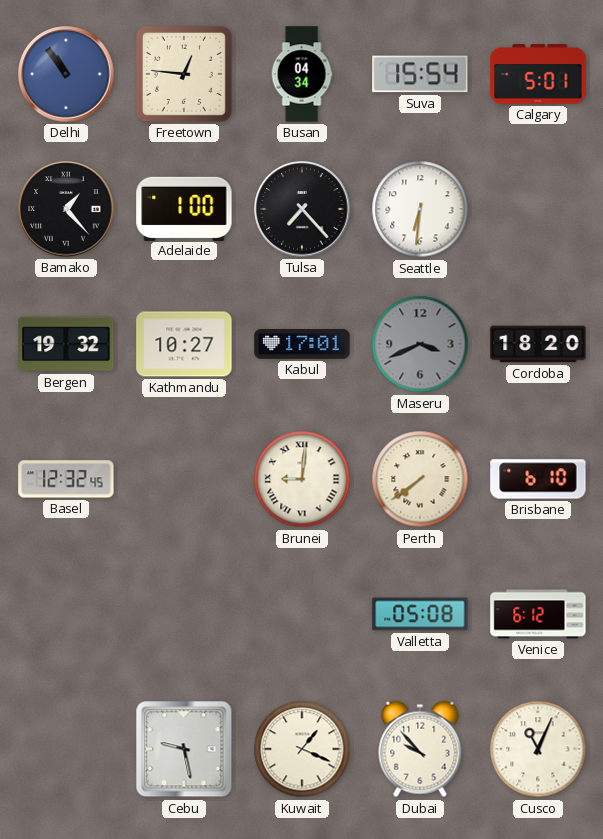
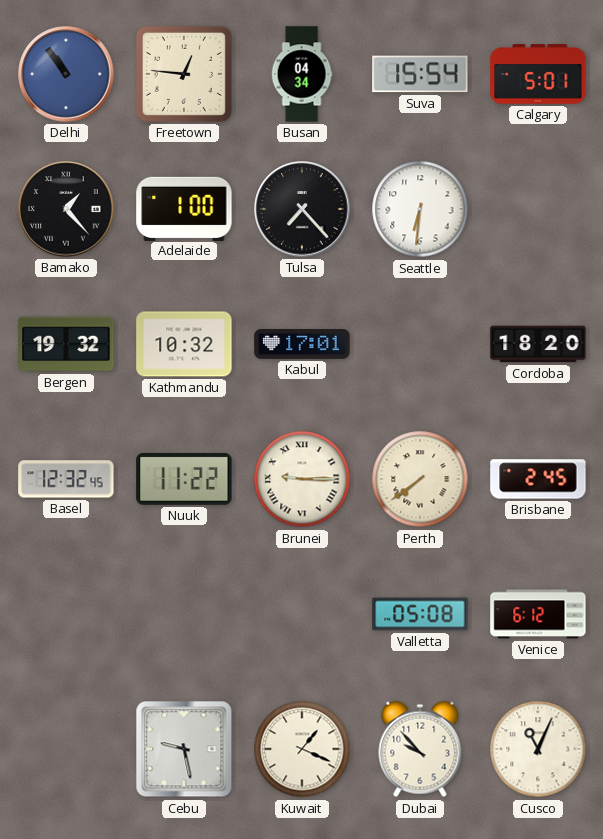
Kathmandu: 10:27 -> 10:32
Maseru: 3:41 -> none
Nuuk: none -> 11:22
Brunei: 9:01 -> 9:15
Brisbane: 6:10 -> 2:45
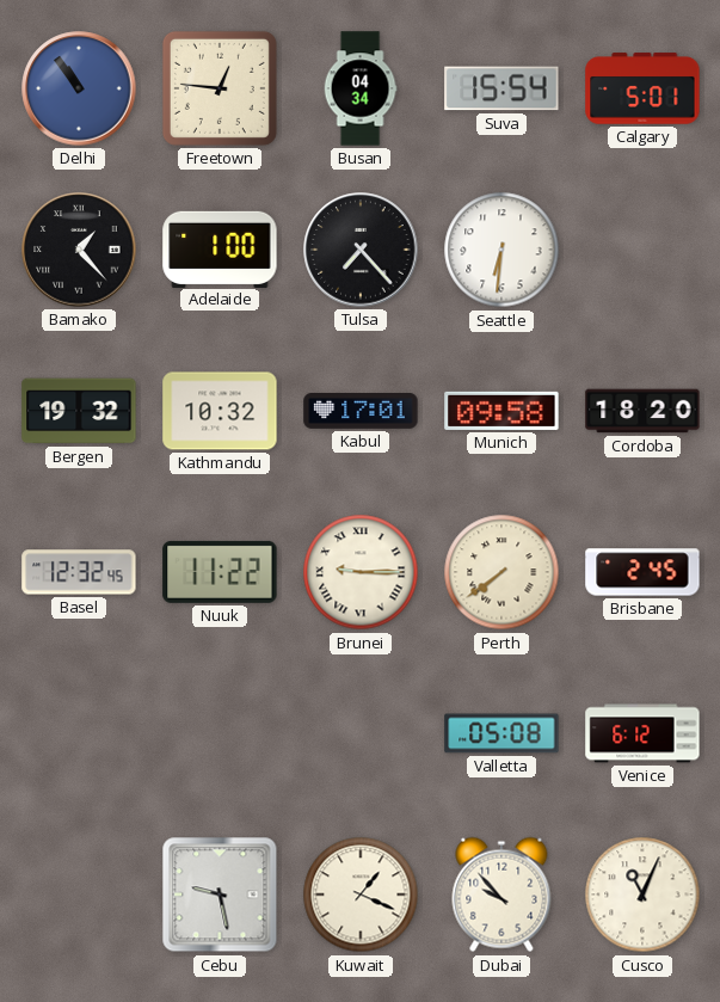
Munich: none -> 09:58
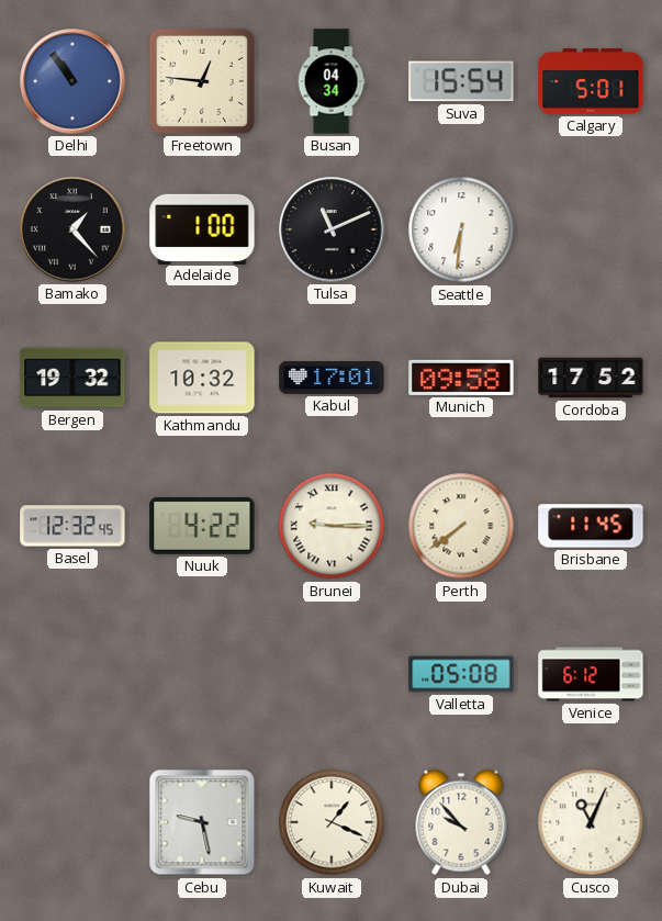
Tulsa: 7:23 -> 11:11
Cordoba: 18:20 -> 17:52
Nuuk: 11:22 -> 4:22
Brisbane: 2:45 -> 11:45
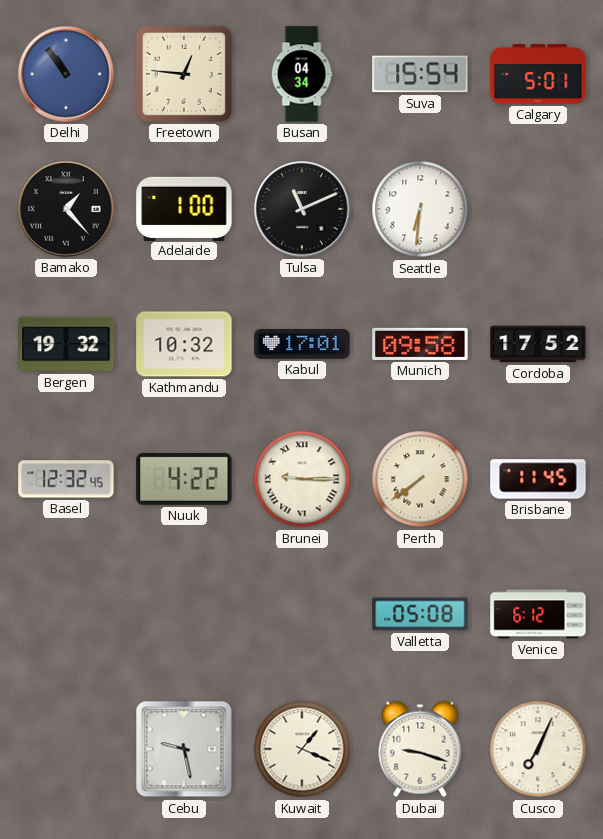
Dubai: 9:53 -> 9:18
Cusco: 11:04 -> 7:04
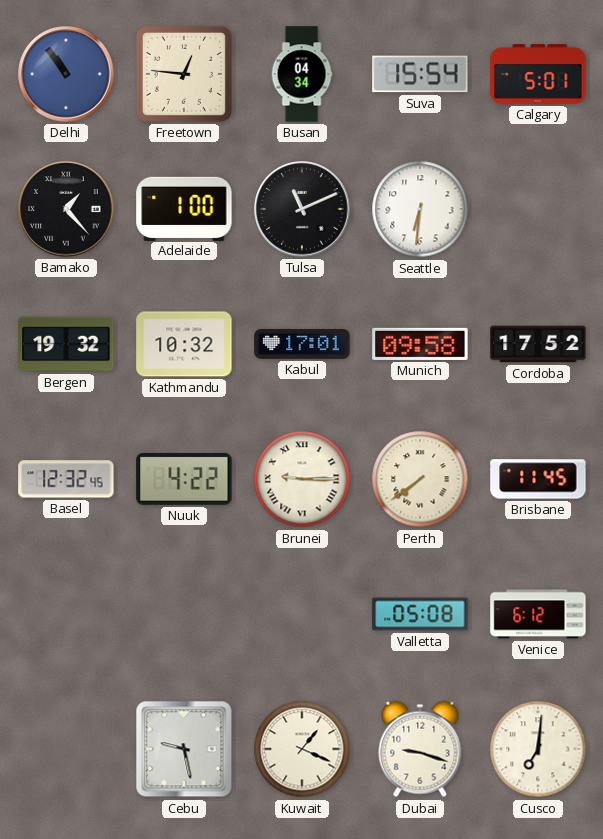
Cusco: 7:04 -> 7:01
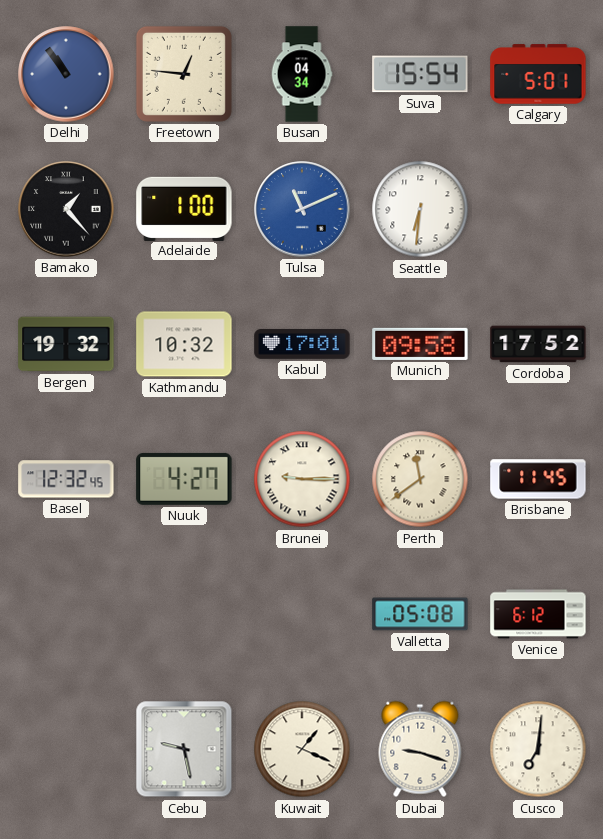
Tulsa dial: black -> blue
Nuuk: 4:22 -> 4:27
Perth: 7:39 -> 11:39
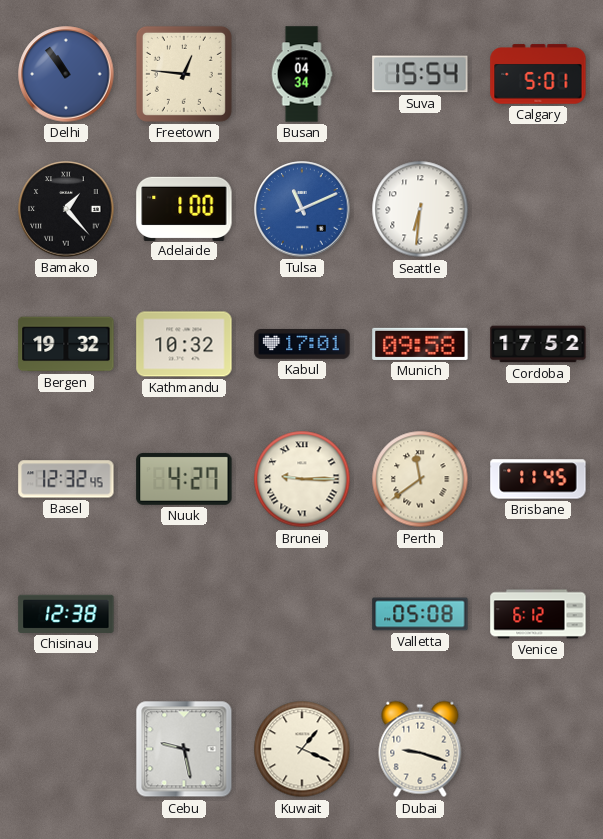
Chisinau: none -> 12:38
Cusco: 7:01 -> none
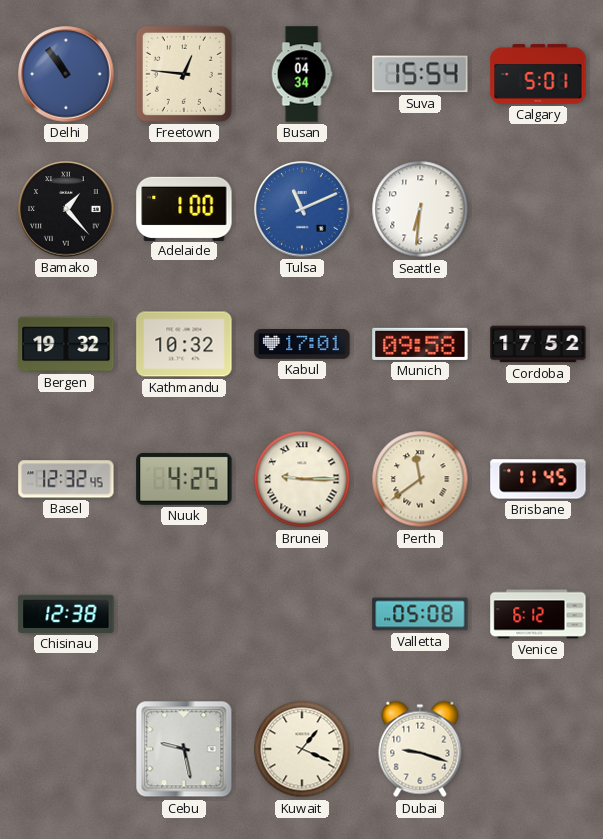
Nuuk: 4:27 -> 4:25
